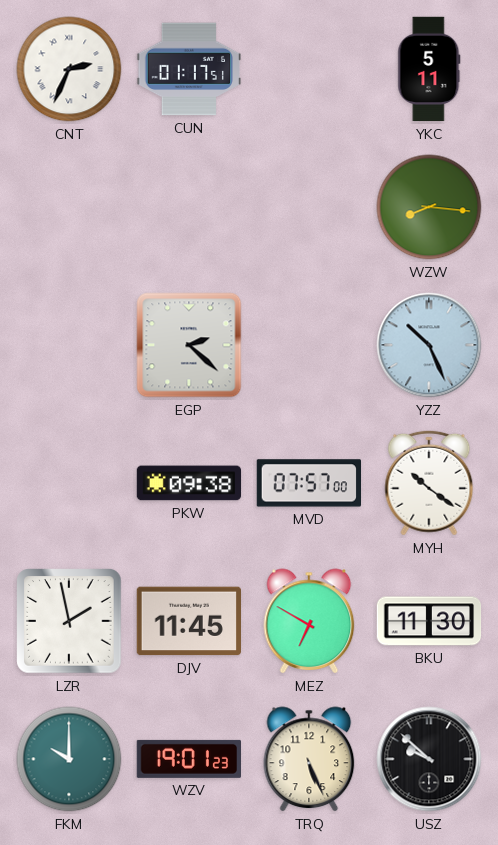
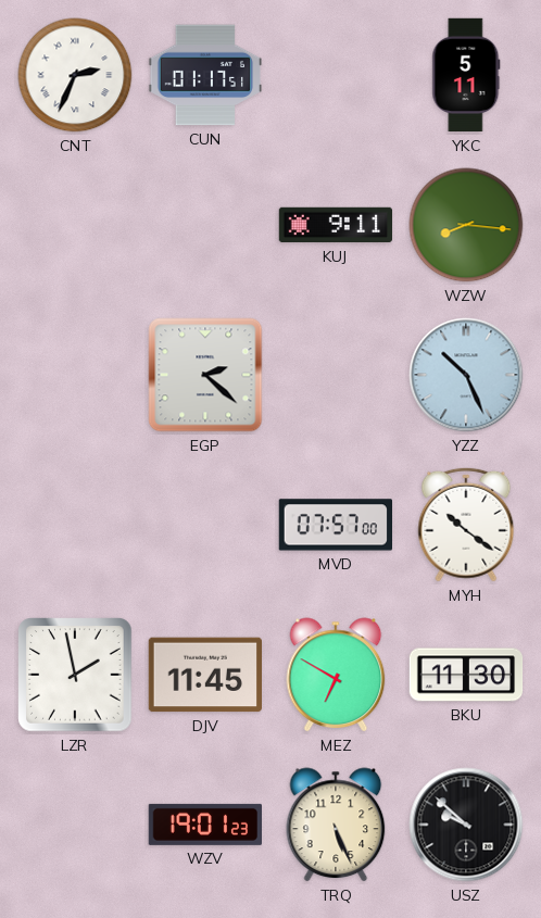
KUJ: none -> 9:11
PKW: 09:38 -> none
FKM: 10:00 -> none
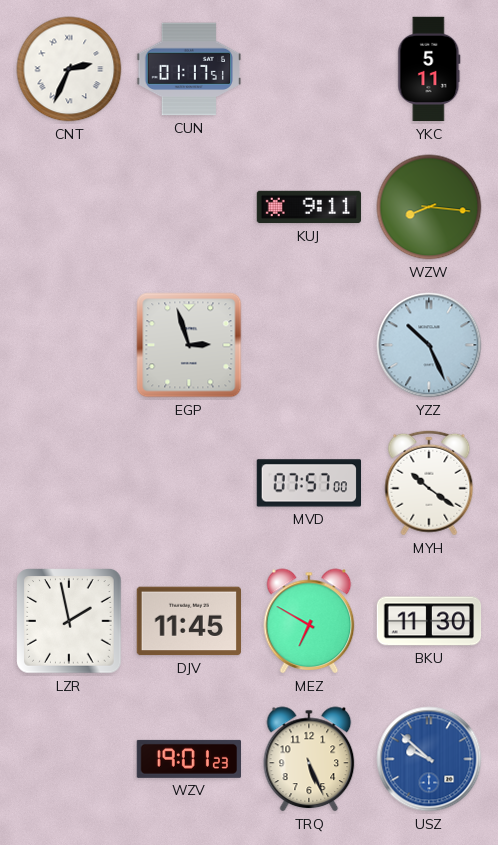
EGP: 2:22 -> 2:57
USZ dial: black -> blue
